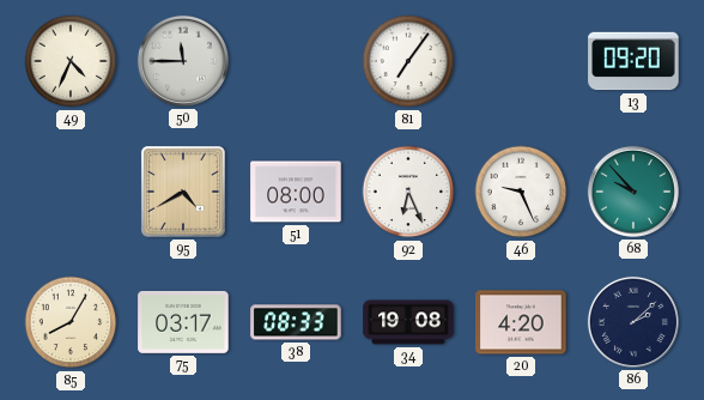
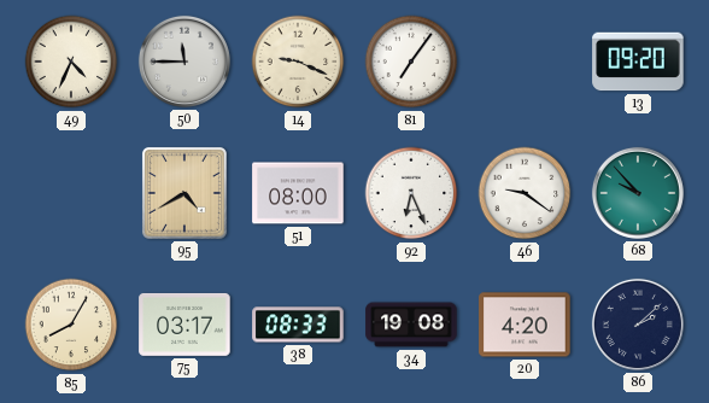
14: none -> 9:19
46: 9:26 -> 9:21
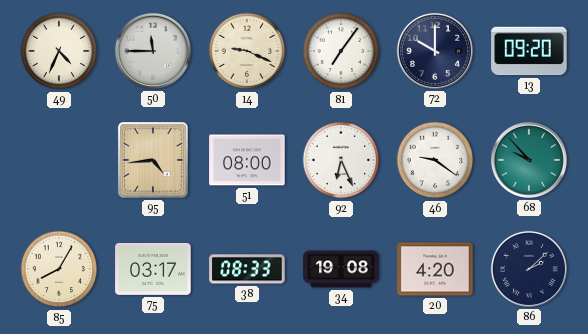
72: none -> 10:00
95: 4:40 -> 4:44
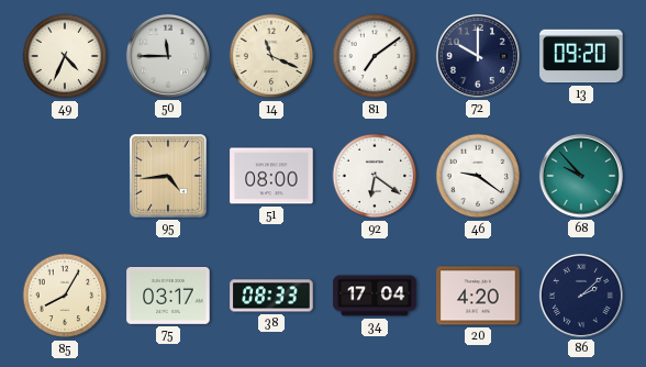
14: 9:19 -> 11:19
81: 7:06 -> 7:09
92: 6:26 -> 6:21
34: 19:08 -> 17:04
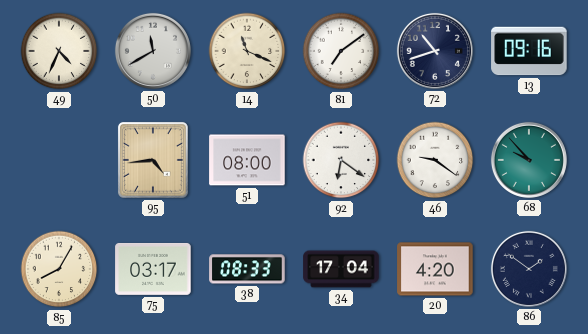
50: 11:45 -> 11:40
72: 10:00 -> 10:42
13: 09:20 -> 09:16
86: 2:08 -> 1:51
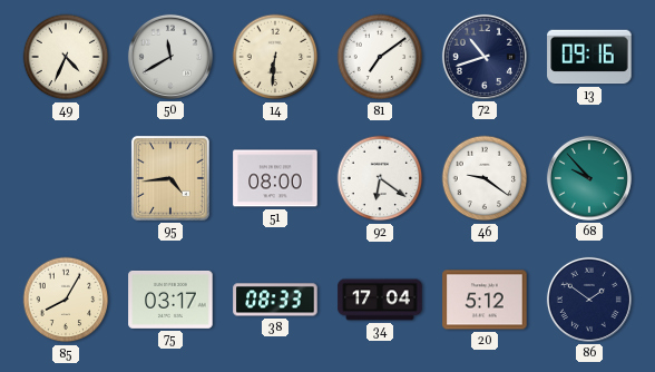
14: 11:19 -> 6:31
20: 4:20 -> 5:12
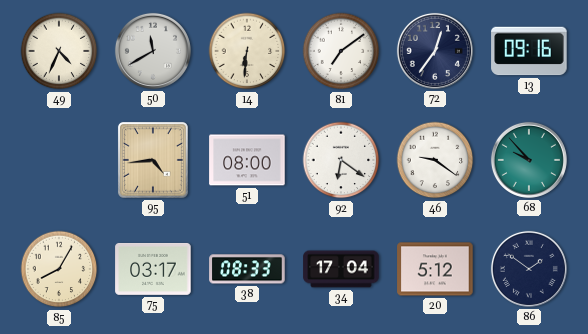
72: 10:42 -> 12:36
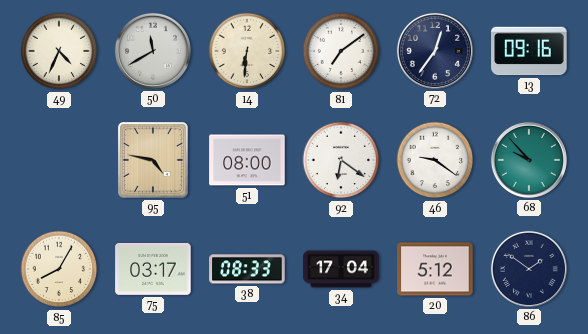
95: 4:44 -> 4:47
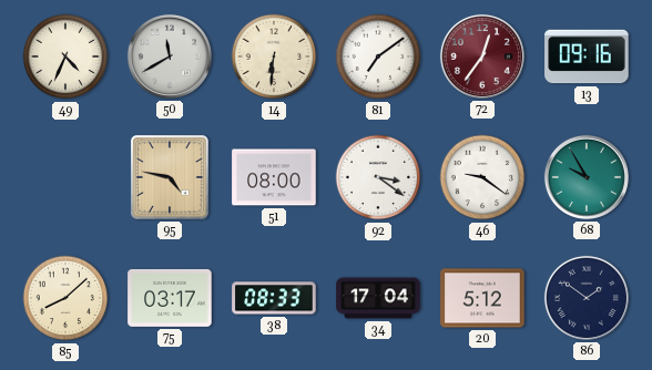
72 dial: navy -> burgundy
92: 6:21 -> 3:21
68: 9:53 -> 9:55
85: 8:05 -> 8:08
